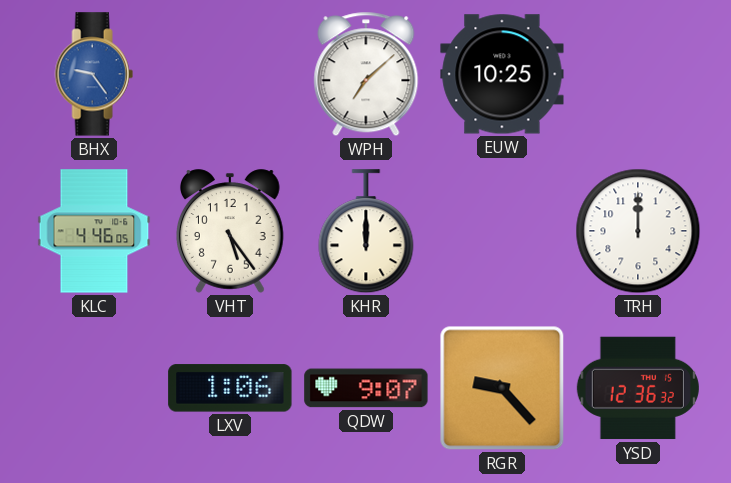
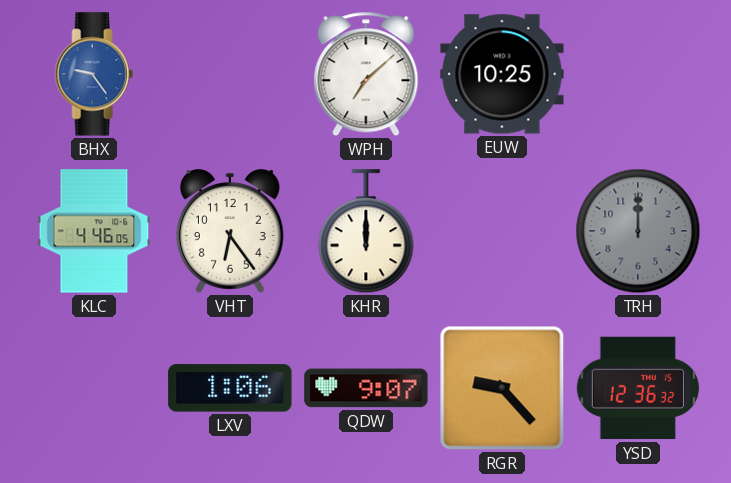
VHT: 5:24 -> 6:24
TRH dial: white -> grey
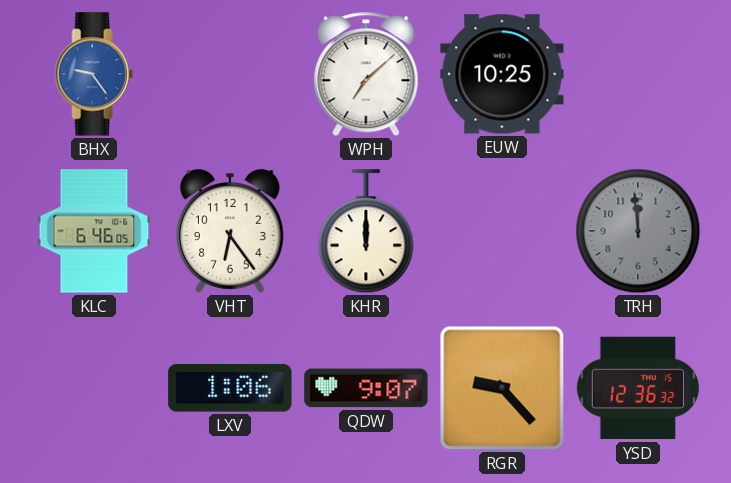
KLC: 4:46 -> 6:46
TRH: 12:00 -> 11:59
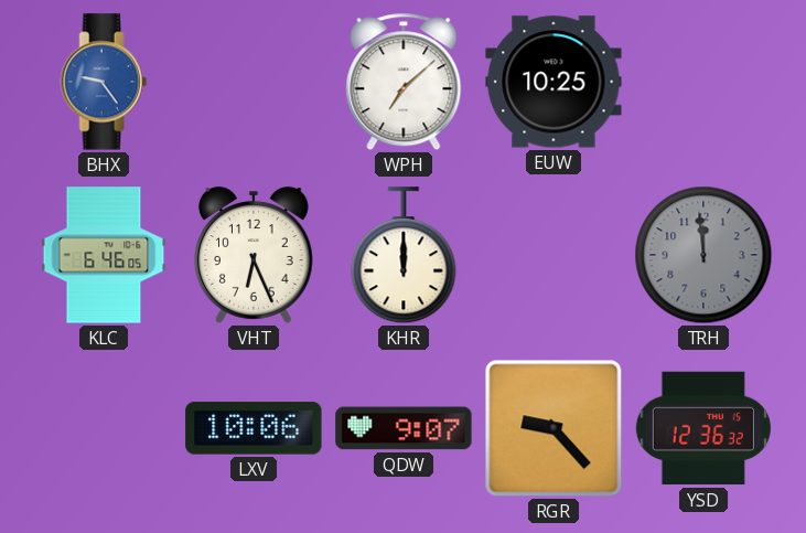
VHT: 6:24 -> 6:26
LXV: 1:06 -> 10:06
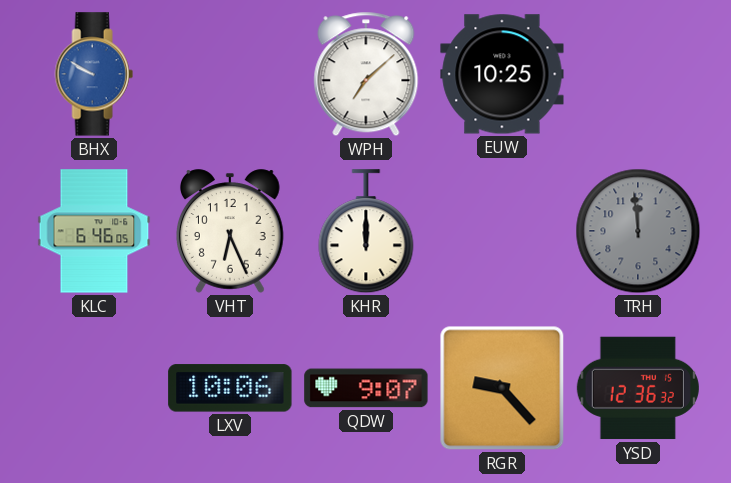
BHX: 9:24 -> 9:50
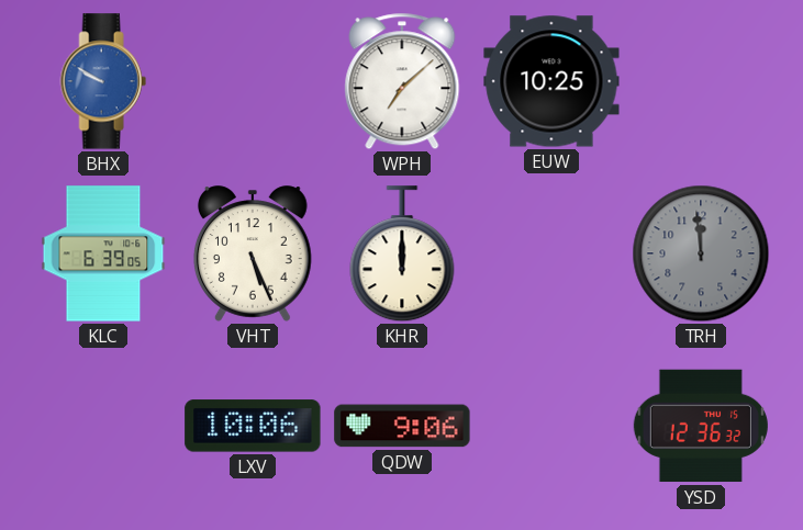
KLC: 6:46 -> 6:39
VHT: 6:26 -> 5:26
QDW: 9:07 -> 9:06
RGR: 9:23 -> none
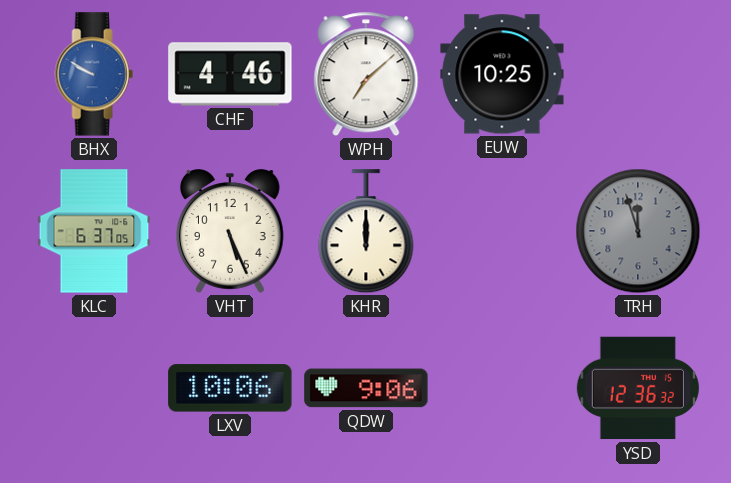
CHF: none -> 4:46
KLC: 6:39 -> 6:37
TRH: 11:59 -> 11:57
